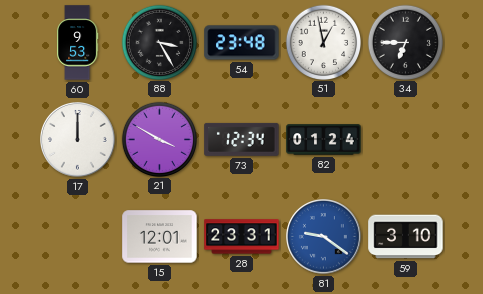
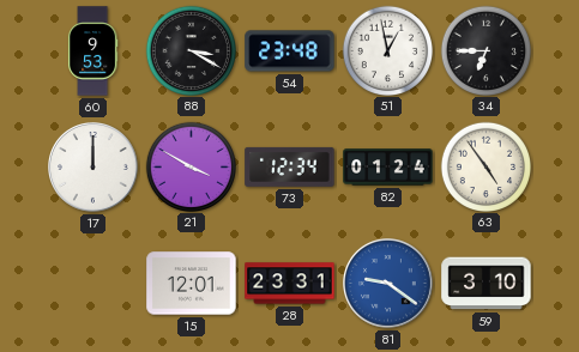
88: 3:25 -> 3:20
63: none -> 4:54
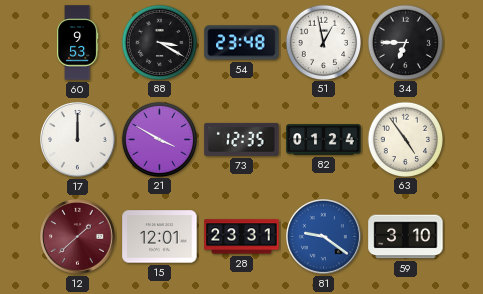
73: 12:34 -> 12:35
12: none -> 1:38
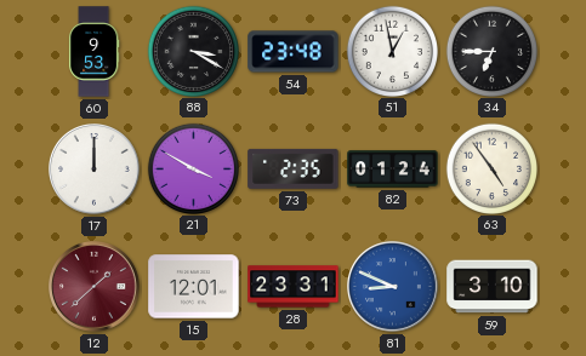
73: 12:35 -> 2:35
81: 9:21 -> 8:49
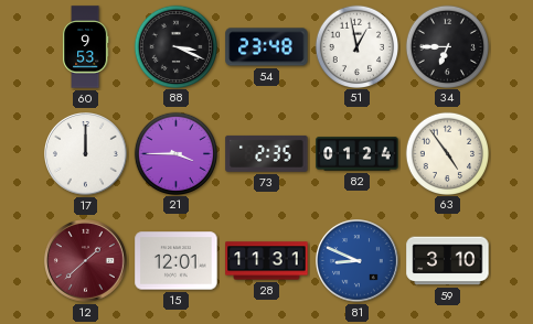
88: 3:20 -> 3:19
21: 3:50 -> 3:45
28: 23:31 -> 11:31
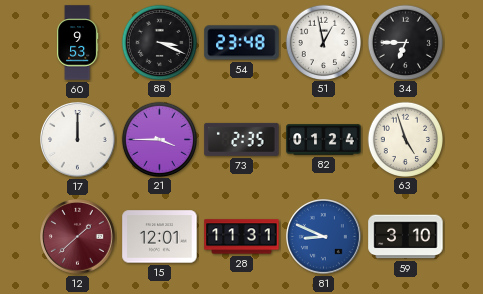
63: 4:54 -> 4:57
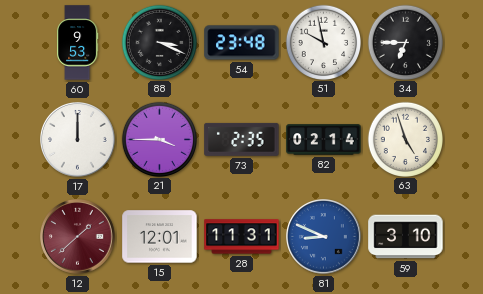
51: 12:58 -> 9:58
82: 01:24 -> 02:14
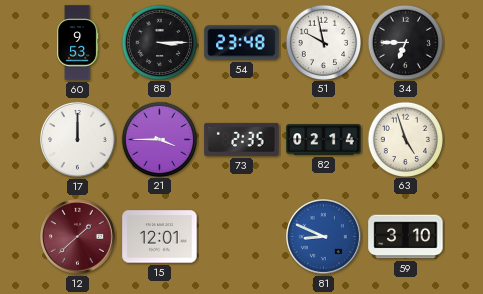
88: 3:19 -> 3:15
28: 11:31 -> none
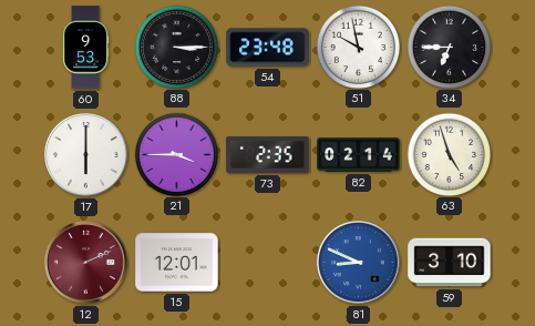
17: 12:00 -> 6:00
12: 1:38 -> 2:11
